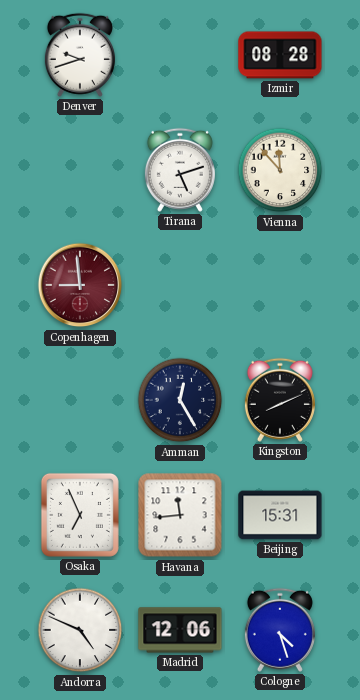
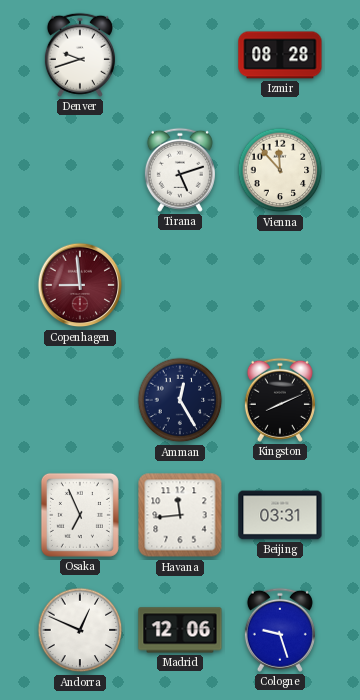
Beijing: 15:31 -> 03:31
Andorra: 4:49 -> 12:49
Cologne: 4:27 -> 9:27
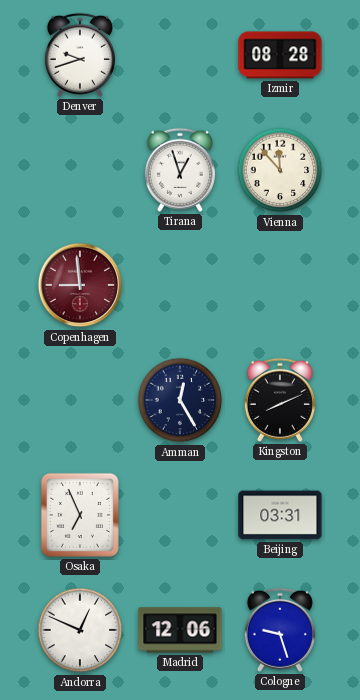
Tirana: 5:12 -> 12:57
Havana: 11:44 -> none
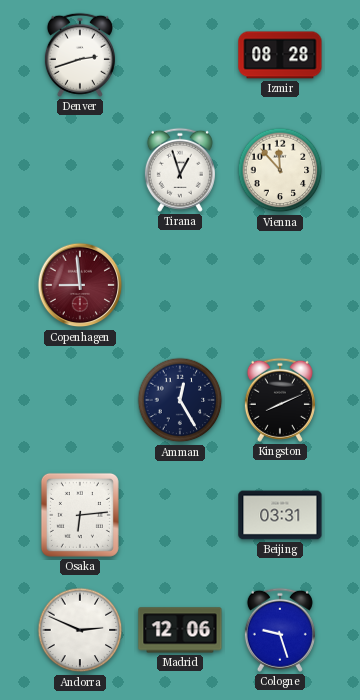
Denver: 9:42 -> 2:42
Osaka: 6:56 -> 6:14
Andorra: 12:49 -> 2:49
